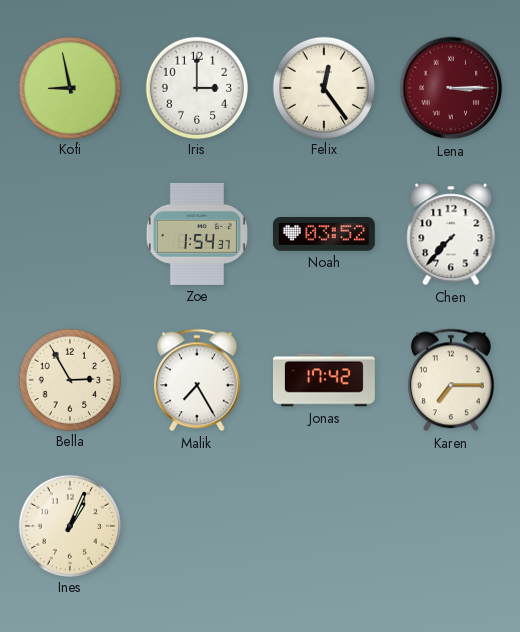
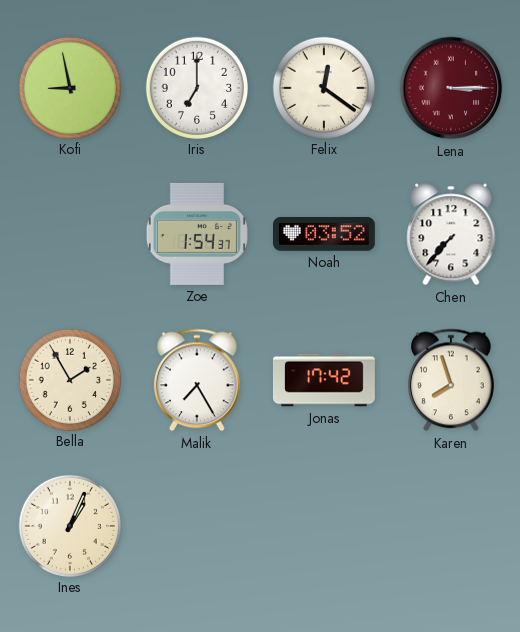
Iris: 3:00 -> 7:00
Felix: 12:24 -> 12:21
Bella: 2:55 -> 1:55
Karen: 7:15 -> 7:57
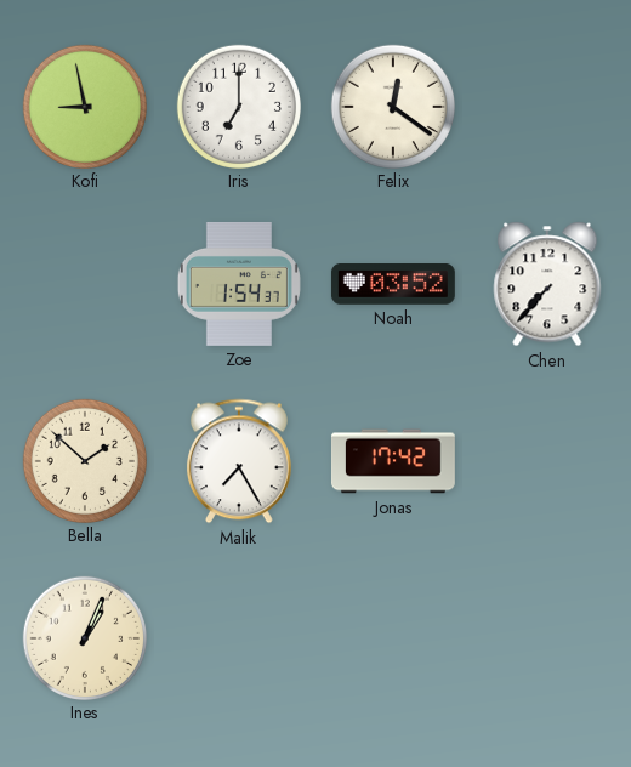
Lena: 3:15 -> none
Bella: 1:55 -> 1:52
Karen: 7:57 -> none
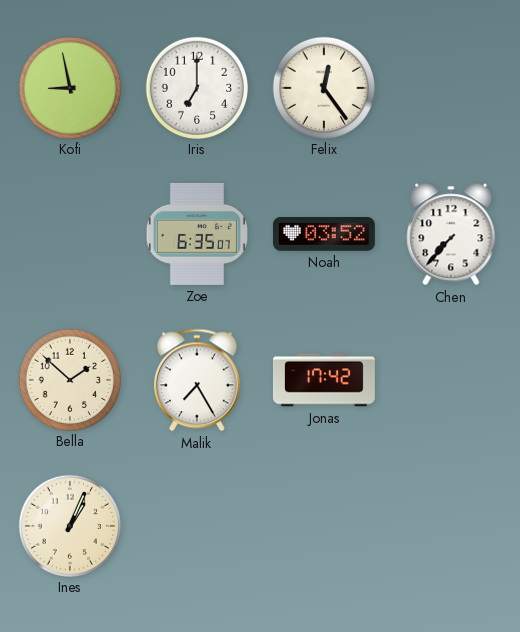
Felix: 12:21 -> 12:24
Zoe: 1:54 -> 6:35
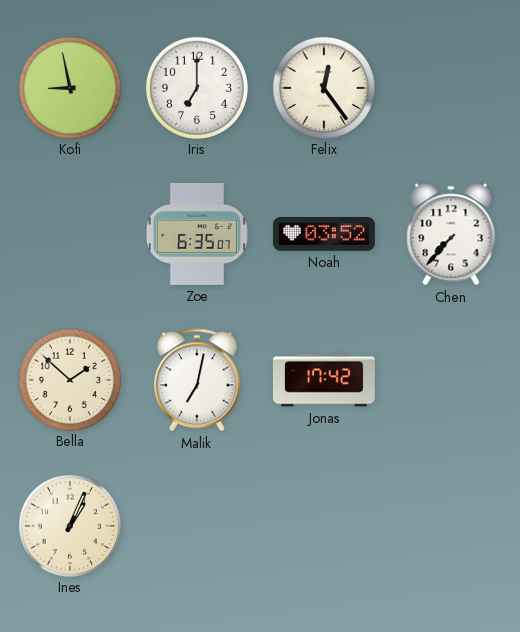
Malik: 7:25 -> 7:02
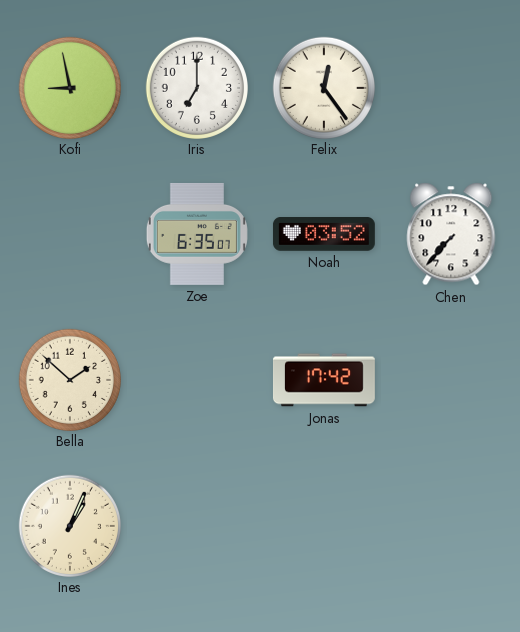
Malik: 7:02 -> none
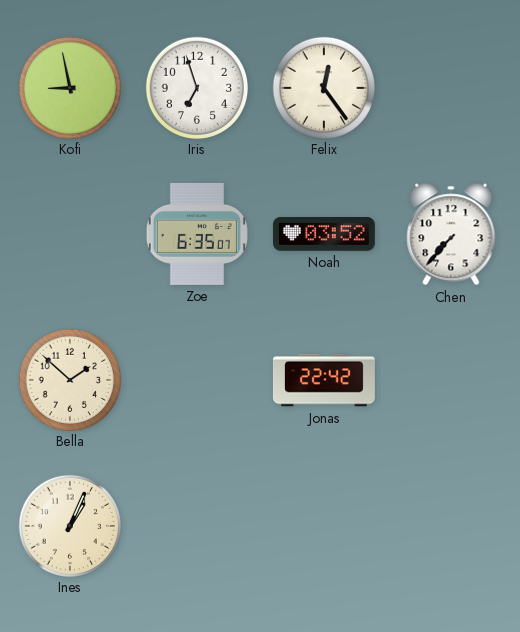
Iris: 7:00 -> 6:57
Jonas: 17:42 -> 22:42
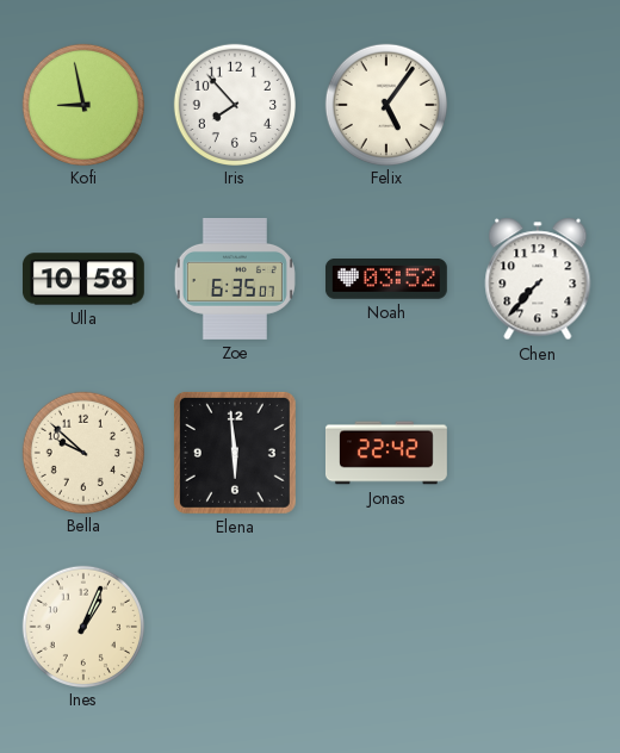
Iris: 6:57 -> 7:53
Felix: 12:24 -> 5:06
Ulla: none -> 10:58
Bella: 1:52 -> 9:52
Elena: none -> 5:59
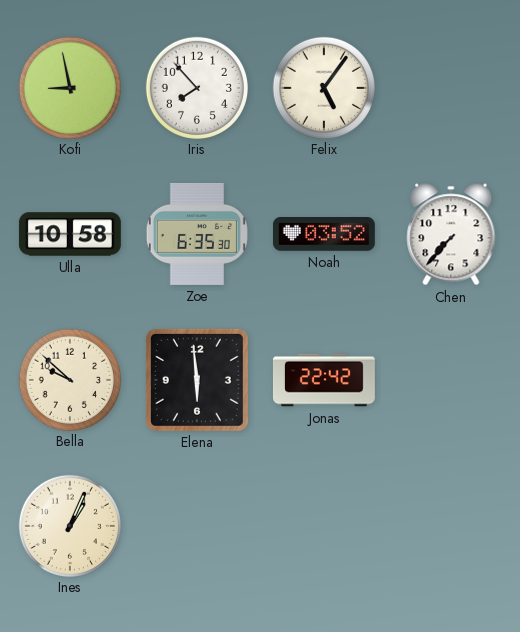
Zoe: 6:35:07 -> 6:35:30
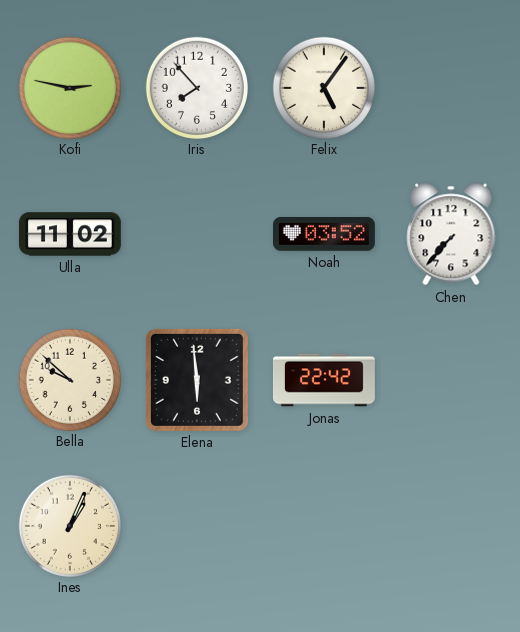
Kofi: 8:58 -> 2:47
Ulla: 10:58 -> 11:02
Zoe: 6:35 -> none
